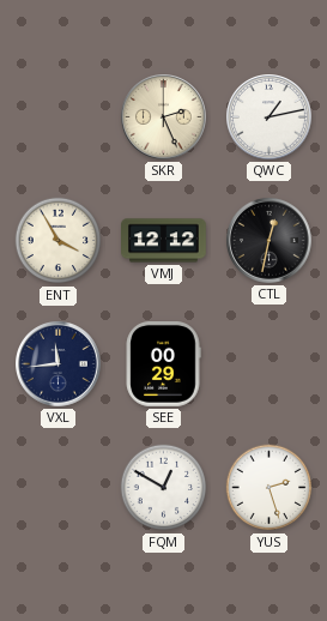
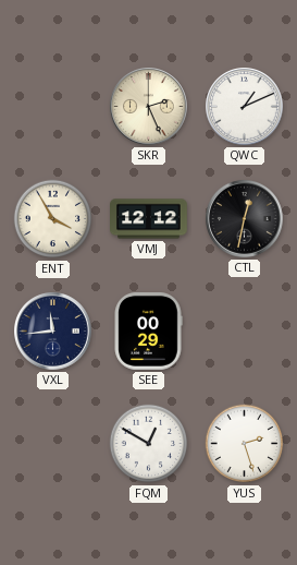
QWC: 1:13 -> 1:11
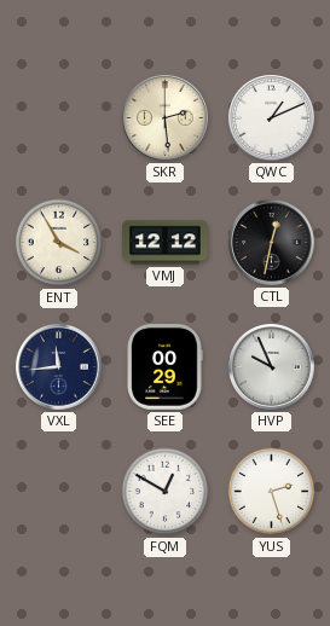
SKR: 2:26 -> 2:29
HVP: none -> 9:56
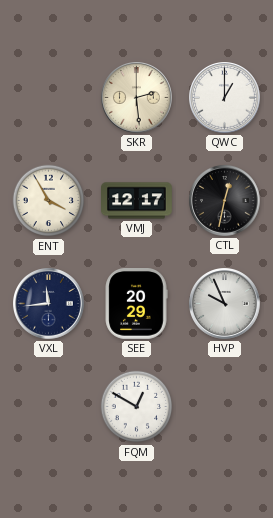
QWC: 1:11 -> 1:00
VMJ: 12:12 -> 12:17
SEE: 00:29 -> 20:29
YUS: 2:27 -> none
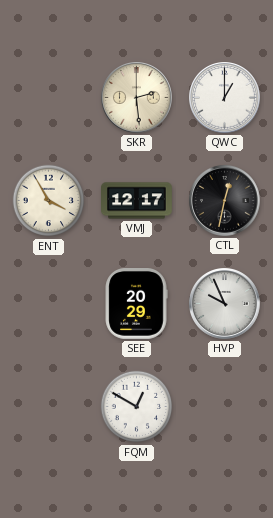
VXL: 11:44 -> none
